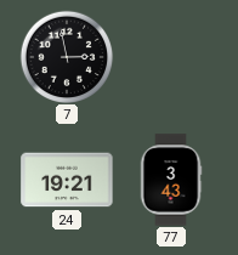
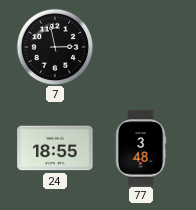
24: 19:21 -> 18:55
77: 3:43 -> 3:48
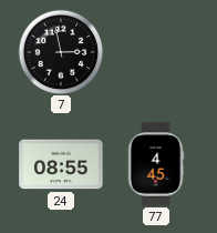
24: 18:55 -> 08:55
77: 3:48 -> 4:45
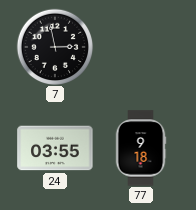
24: 08:55 -> 03:55
77: 4:45 -> 9:18
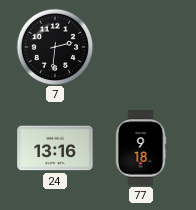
7: 2:58 -> 2:31
24: 03:55 -> 13:16
